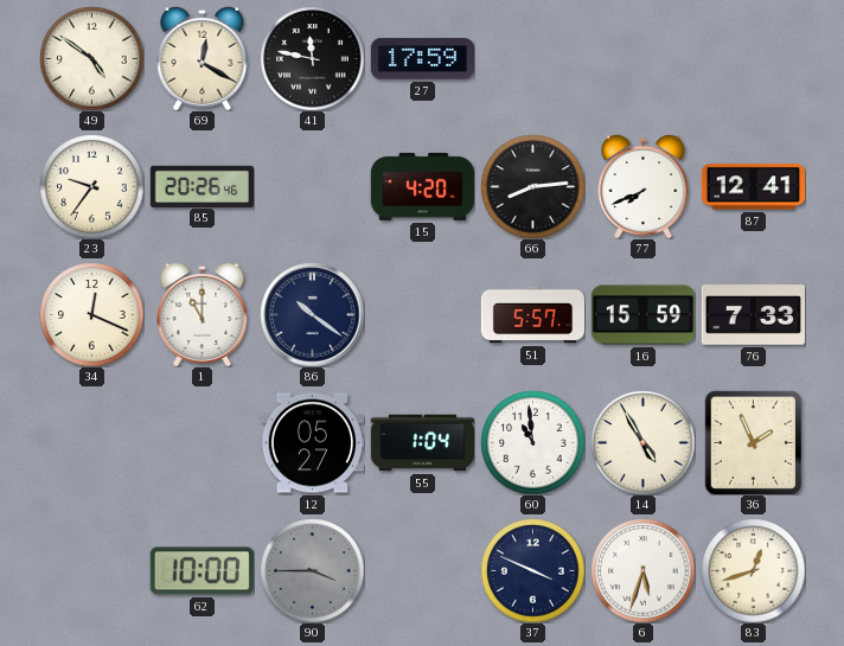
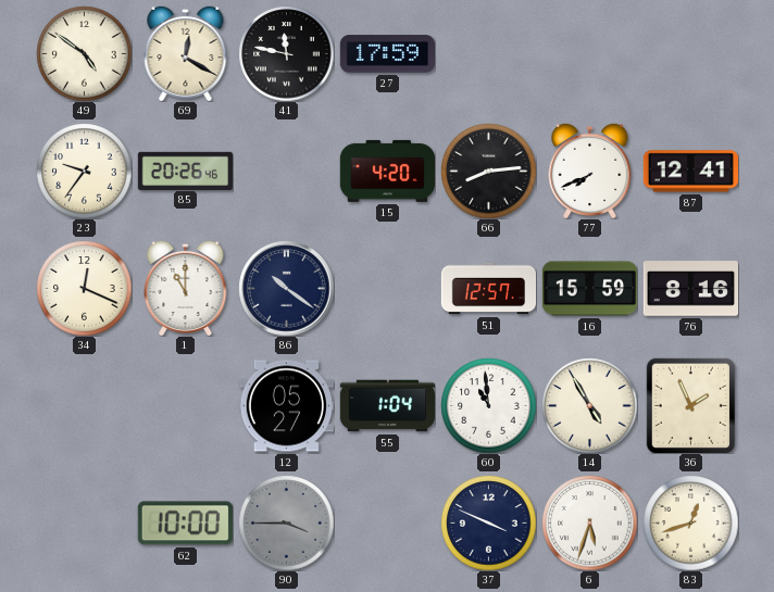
51: 5:57 -> 12:57
76: 7:33 -> 8:16
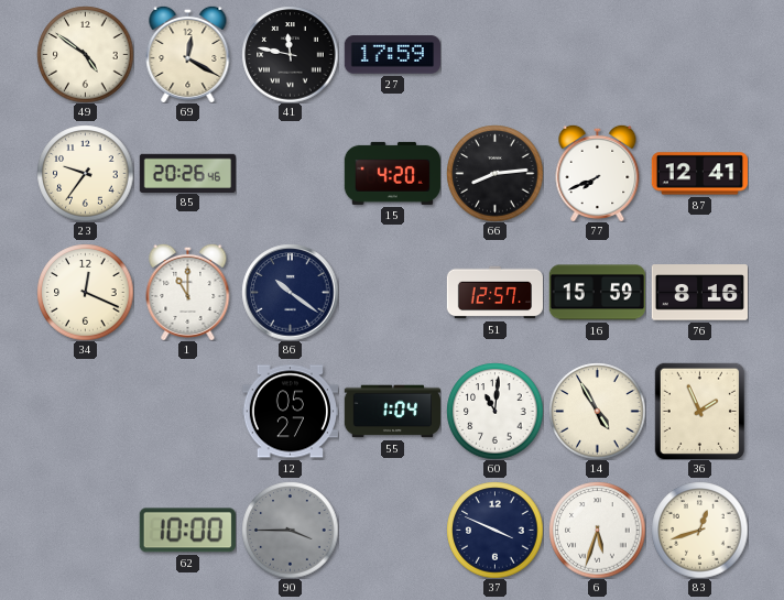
60: 10:59 -> 11:01
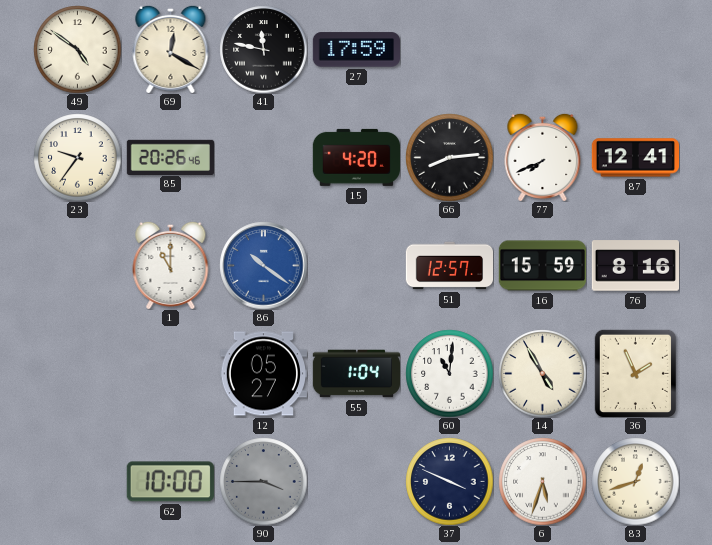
34: 12:19 -> none
86 dial: navy -> blue
